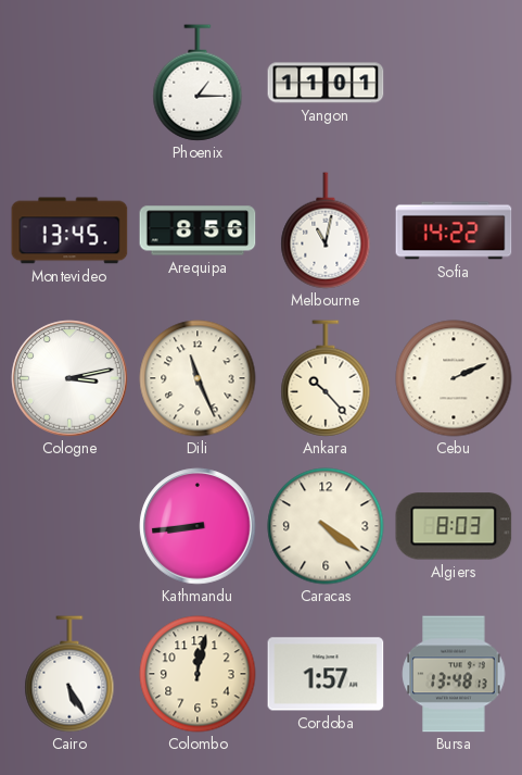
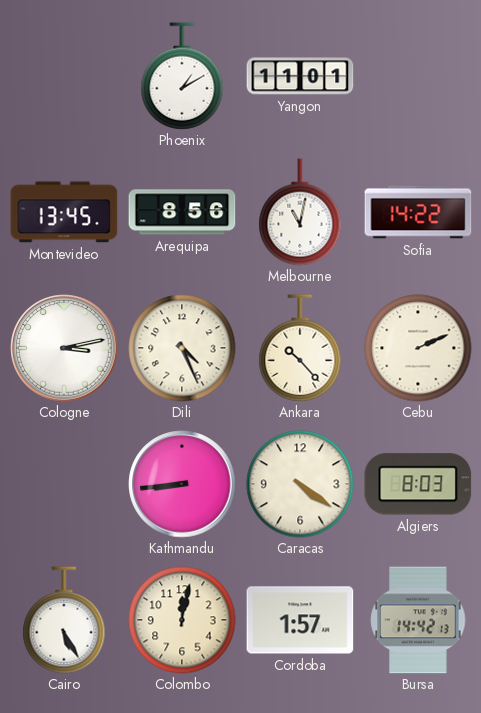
Phoenix: 1:15 -> 1:10
Dili: 11:26 -> 4:26
Bursa: 13:48 -> 14:42
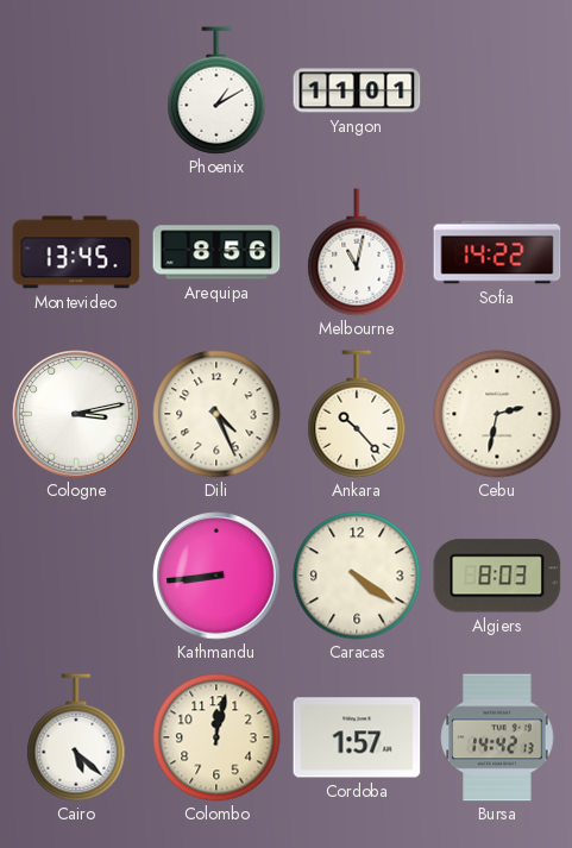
Cebu: 2:11 -> 2:32
Cairo: 5:25 -> 5:22
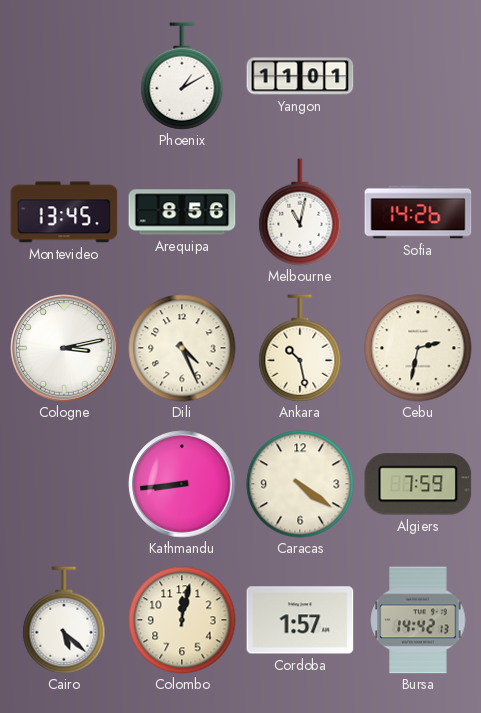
Sofia: 14:22 -> 14:26
Ankara: 10:23 -> 10:28
Algiers: 8:03 -> 7:59
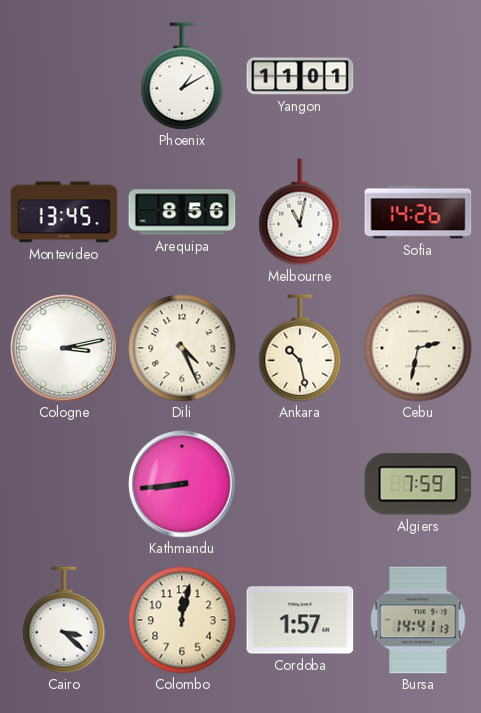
Caracas: 4:21 -> none
Cairo: 5:22 -> 3:22
Bursa: 14:42 -> 14:41
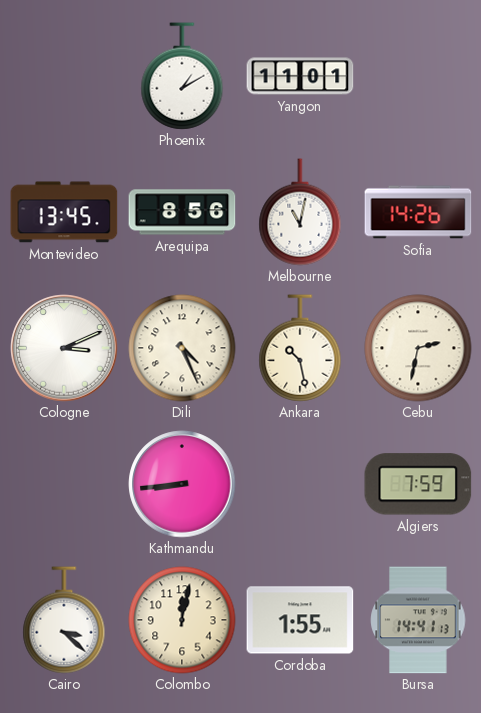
Cologne: 3:13 -> 3:11
Cordoba: 1:57 -> 1:55
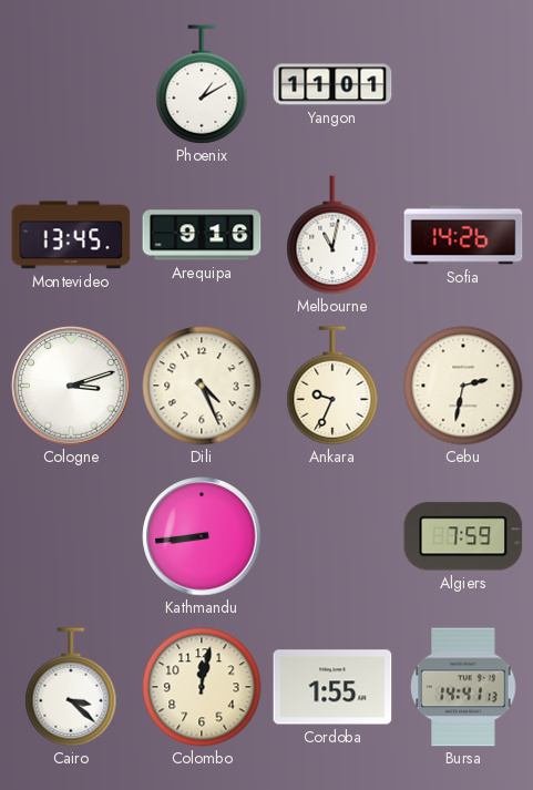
Arequipa: 8:56 -> 9:16
Cologne: 3:11 -> 3:12
Ankara: 10:28 -> 9:34
